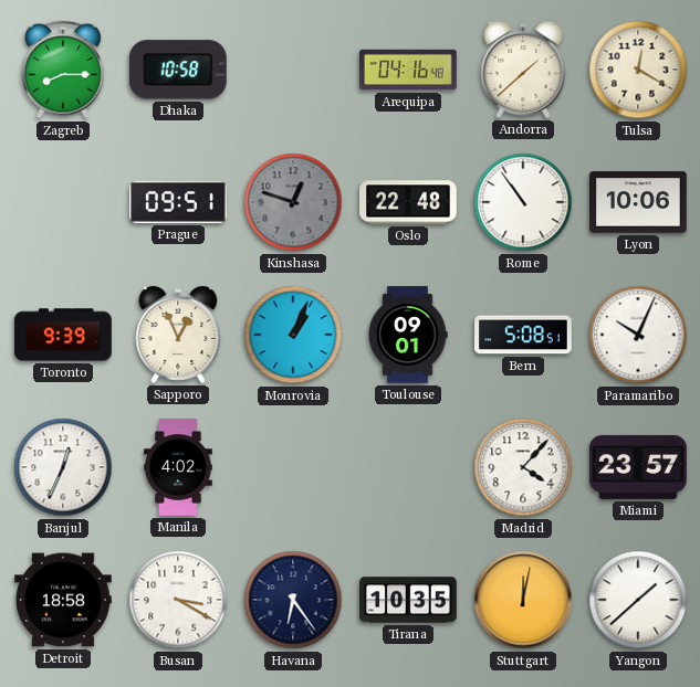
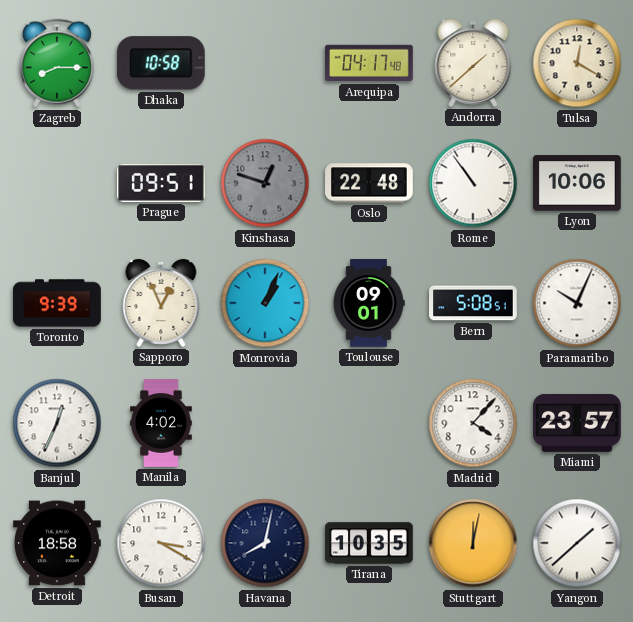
Arequipa: 04:16 -> 04:17
Havana: 6:24 -> 8:02
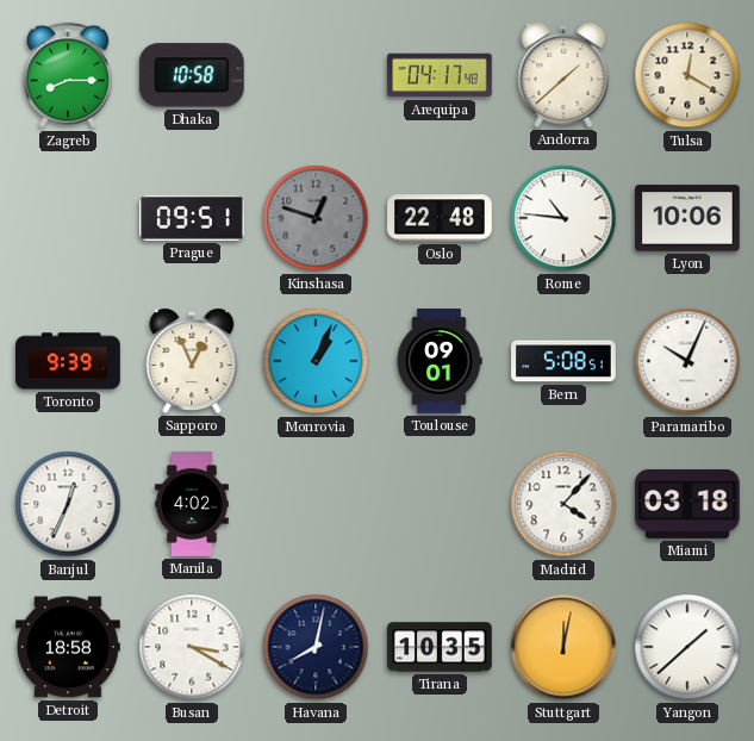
Rome: 10:54 -> 10:46
Miami: 23:57 -> 03:18
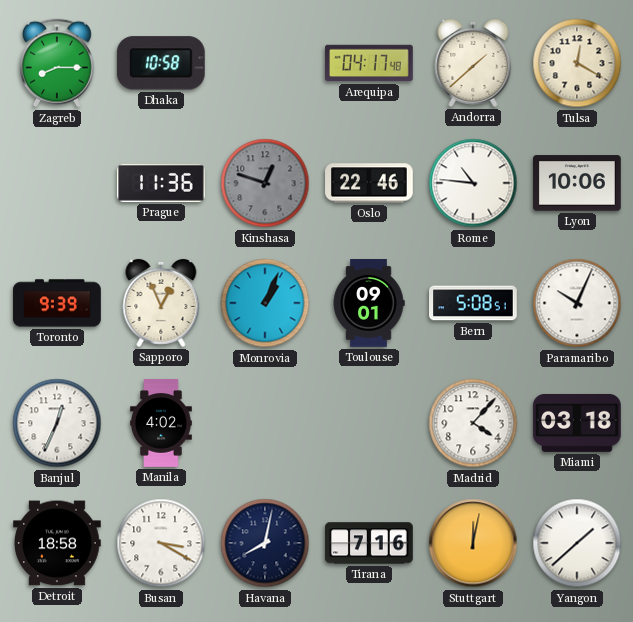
Prague: 09:51 -> 11:36
Oslo: 22:48 -> 22:46
Tirana: 10:35 -> 7:16
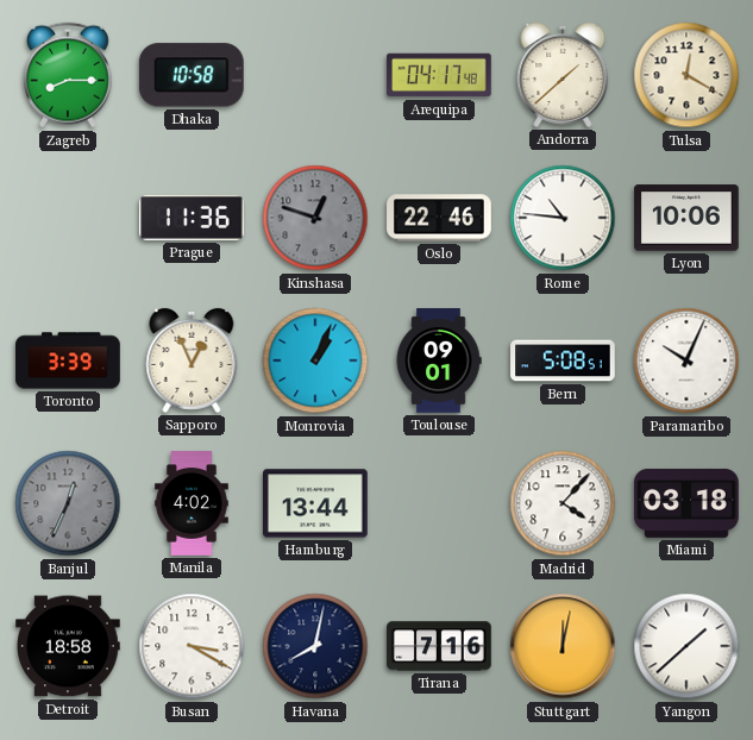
Toronto: 9:39 -> 3:39
Banjul dial: white -> grey
Hamburg: none -> 13:44
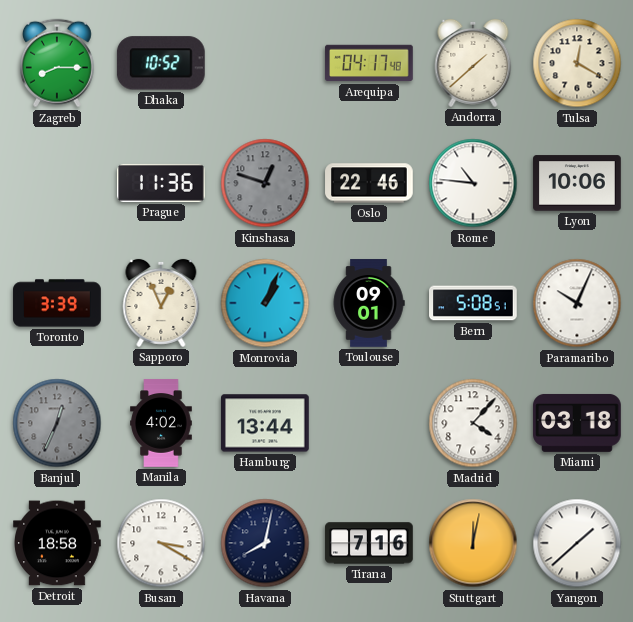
Dhaka: 10:58 -> 10:52
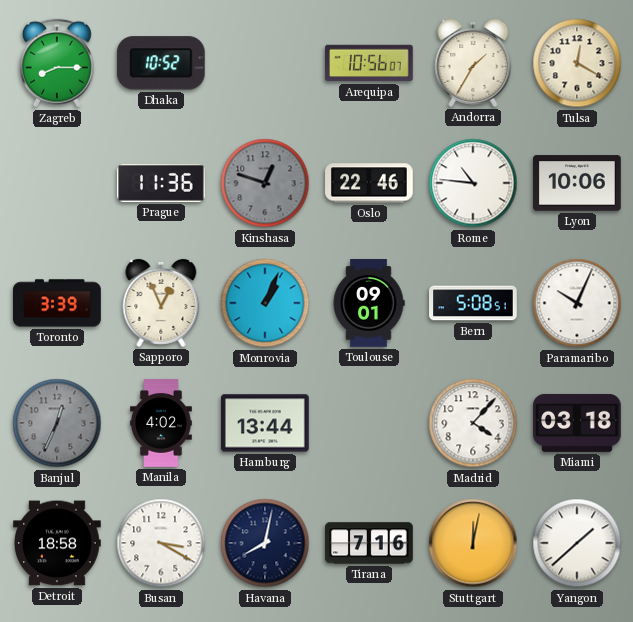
Arequipa: 04:17 -> 10:56
Andorra: 1:38 -> 1:35
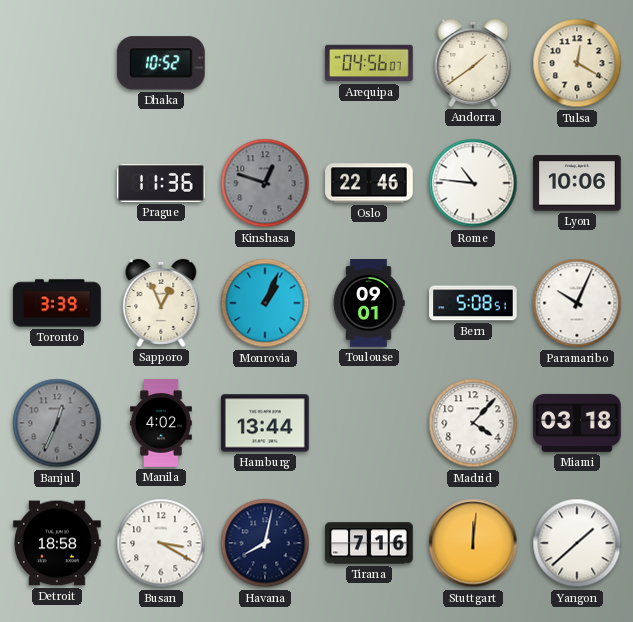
Zagreb: 8:15 -> none
Arequipa: 10:56 -> 04:56
Andorra: 1:35 -> 1:39
Stuttgart: 12:02 -> 12:01
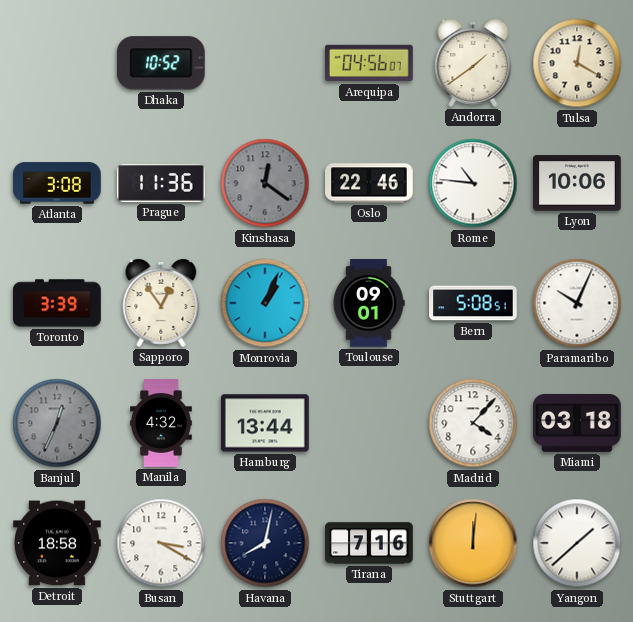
Atlanta: none -> 3:08
Kinshasa: 12:48 -> 12:21
Sapporo: 12:56 -> 12:54
Manila: 4:02 -> 4:32
